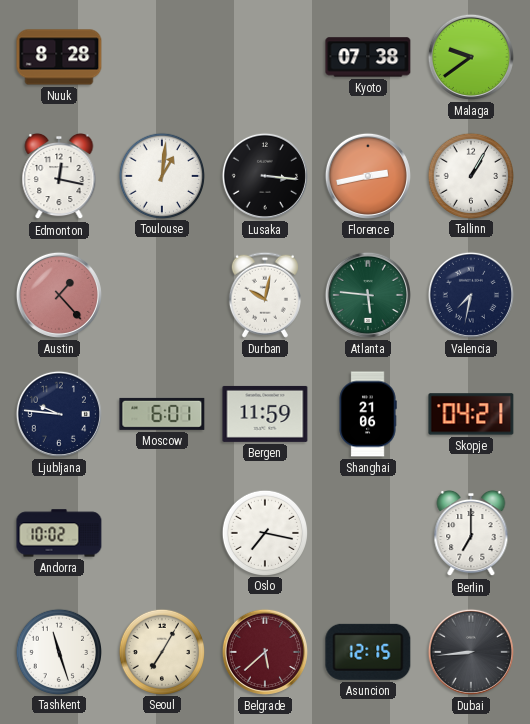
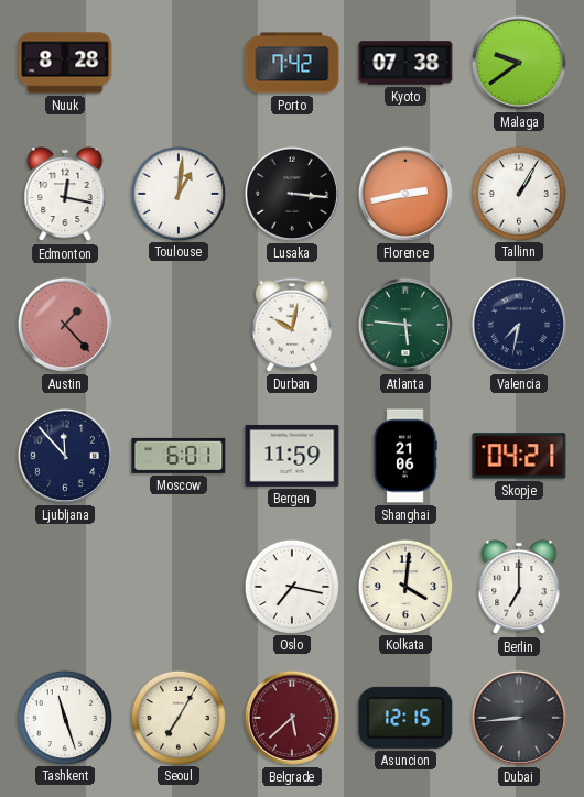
Porto: none -> 7:42
Ljubljana: 9:46 -> 11:53
Andorra: 10:02 -> none
Kolkata: none -> 4:01
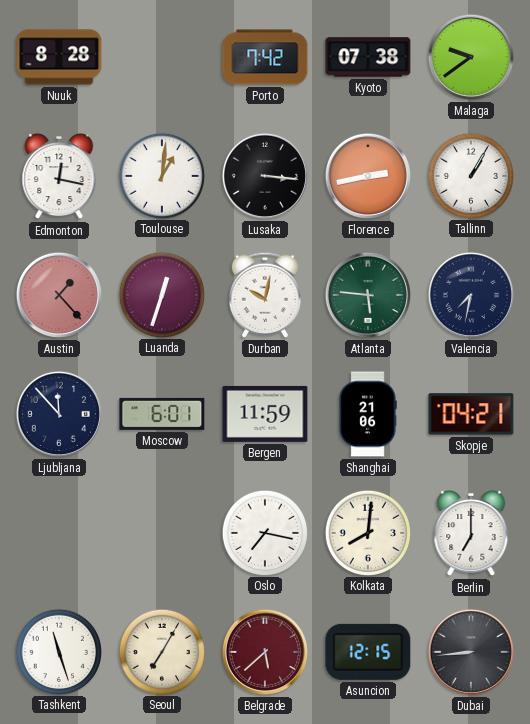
Luanda: none -> 12:33
Kolkata: 4:01 -> 8:01
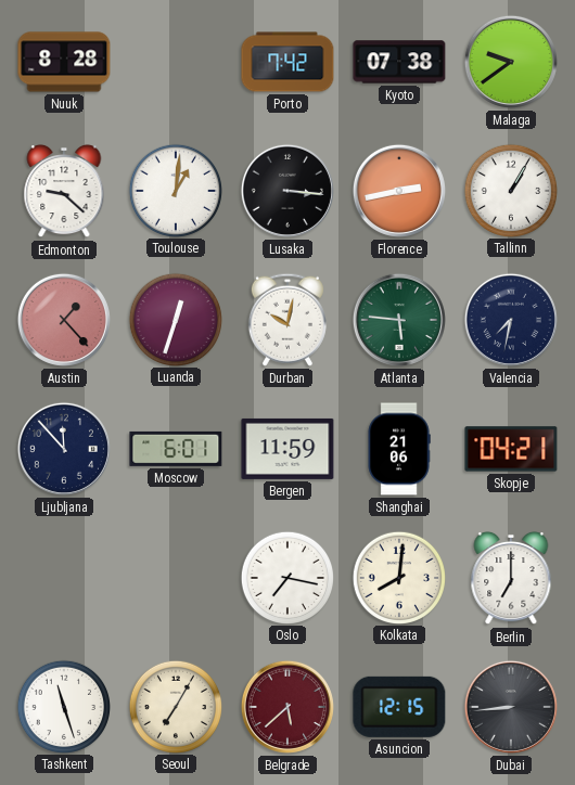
Edmonton: 12:17 -> 9:22
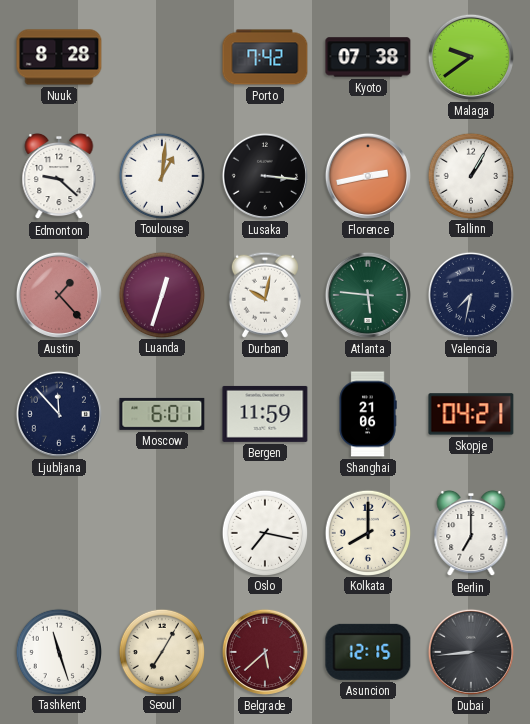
Kolkata: 8:01 -> 8:00
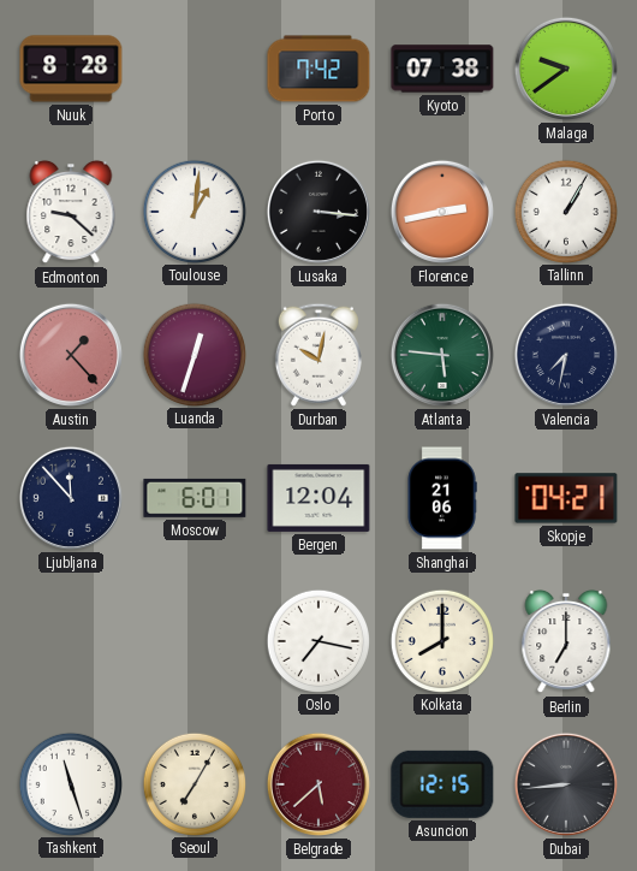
Bergen: 11:59 -> 12:04
